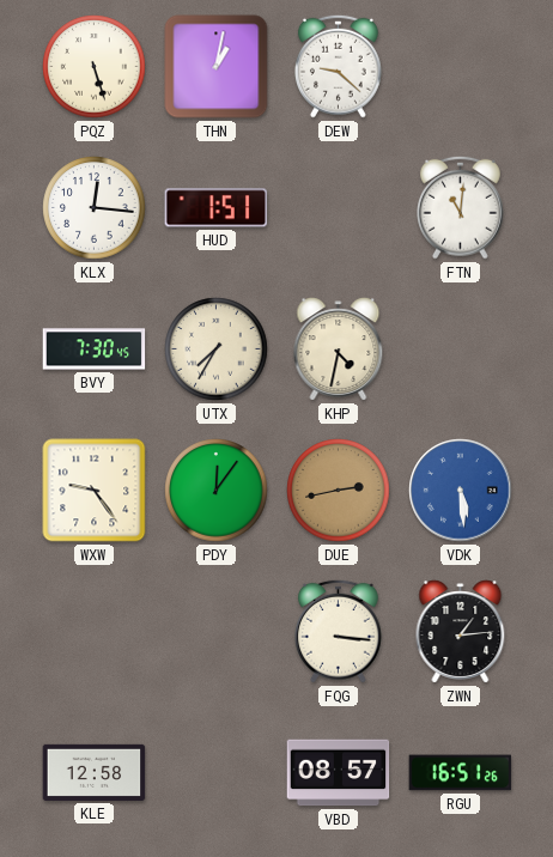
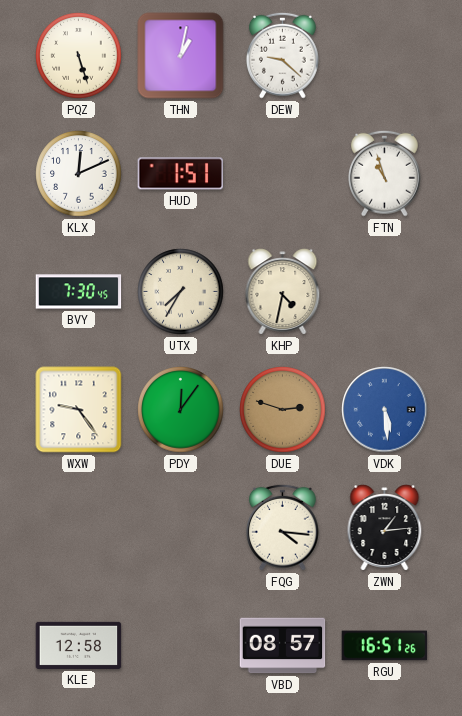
KLX: 12:16 -> 12:11
FTN: 11:01 -> 10:57
DUE: 2:43 -> 2:48
FQG: 3:16 -> 4:16
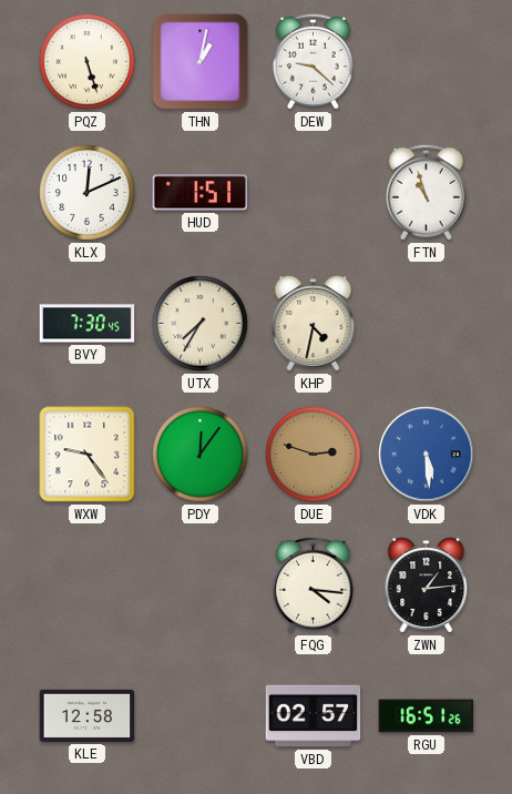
VBD: 08:57 -> 02:57
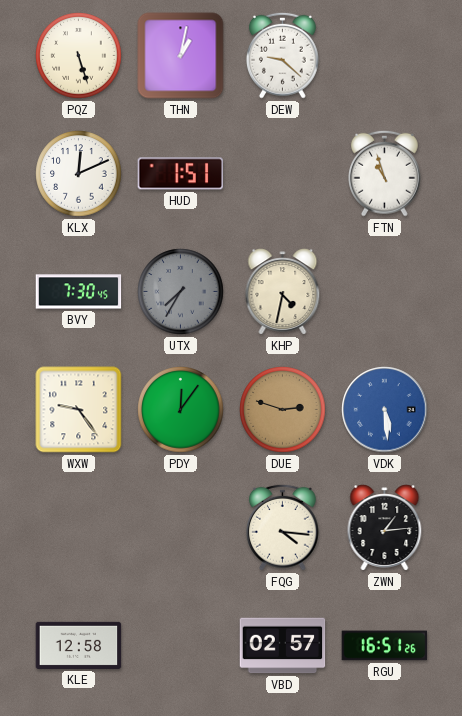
UTX dial: cream -> grey
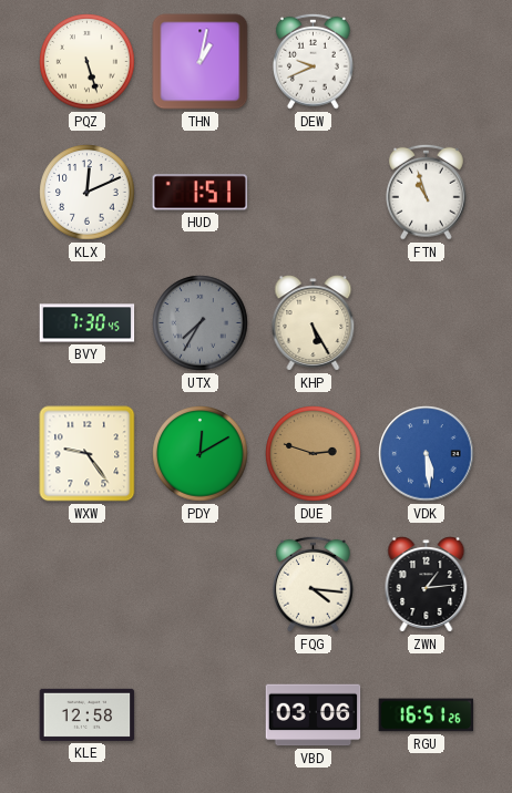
DEW: 9:22 -> 9:41
KHP: 4:32 -> 5:25
PDY: 12:06 -> 12:10
VBD: 02:57 -> 03:06
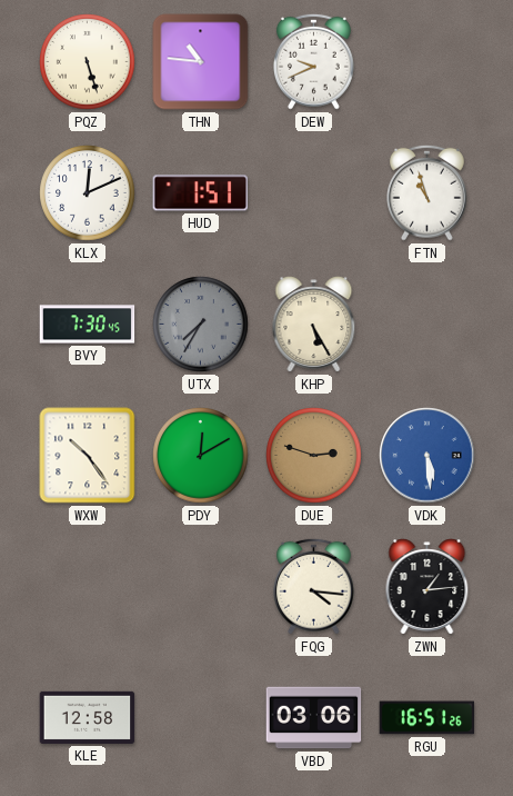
THN: 1:02 -> 10:46
WXW: 9:24 -> 10:24
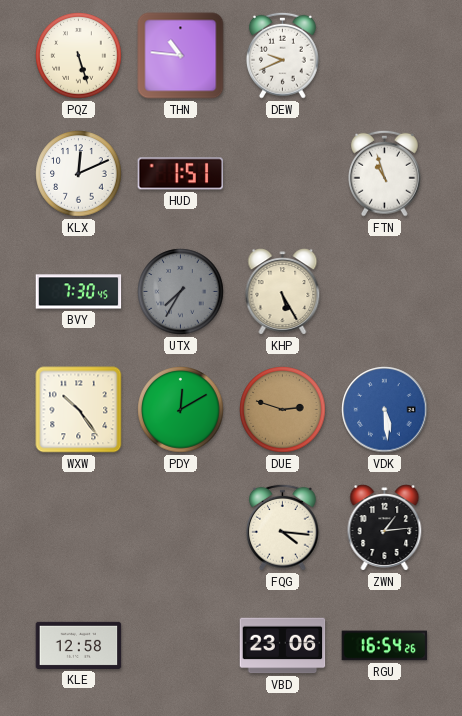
VBD: 03:06 -> 23:06
RGU: 16:51 -> 16:54
